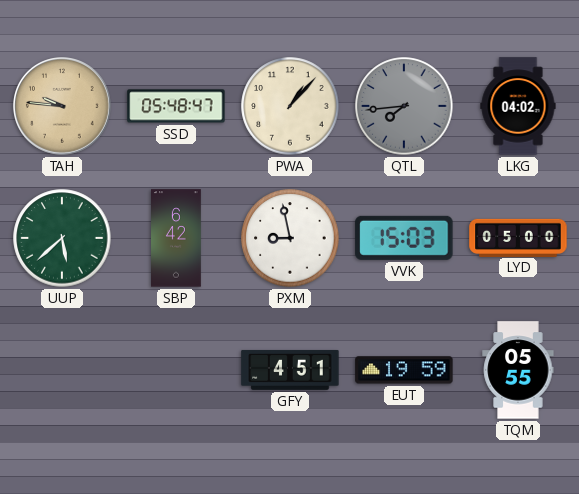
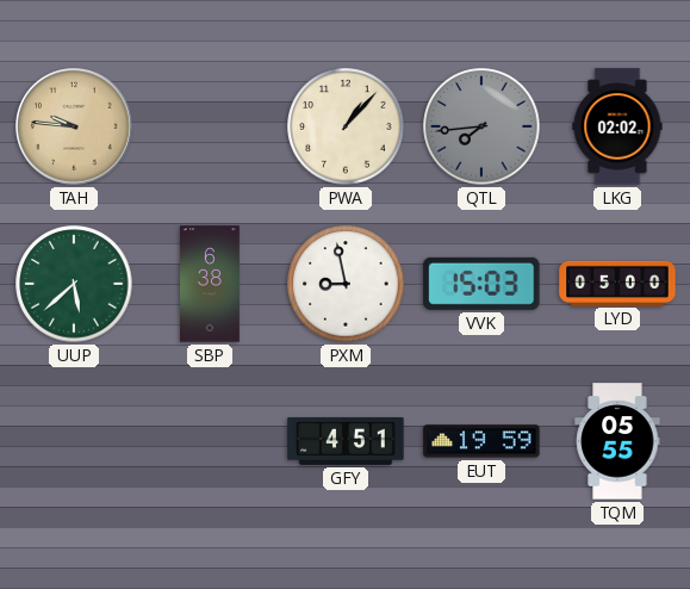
SSD: 05:48 -> none
LKG: 04:02 -> 02:02
SBP: 6:42 -> 6:38
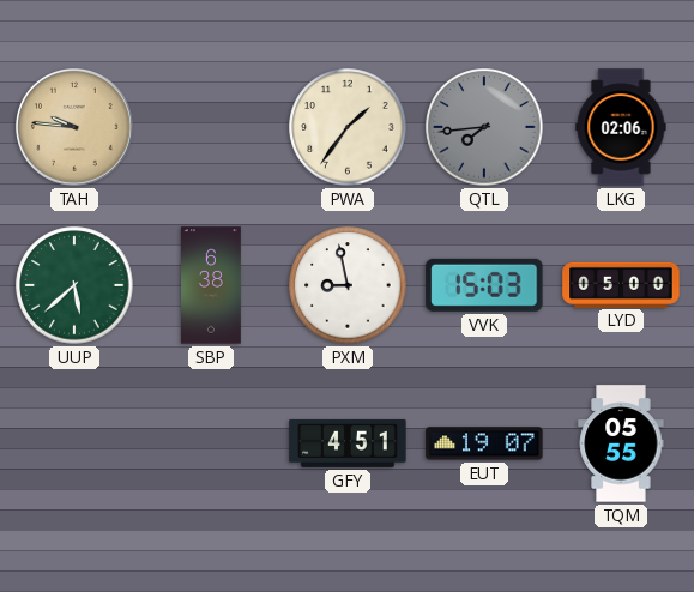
PWA: 1:07 -> 1:36
LKG: 02:02 -> 02:06
EUT: 19:59 -> 19:07
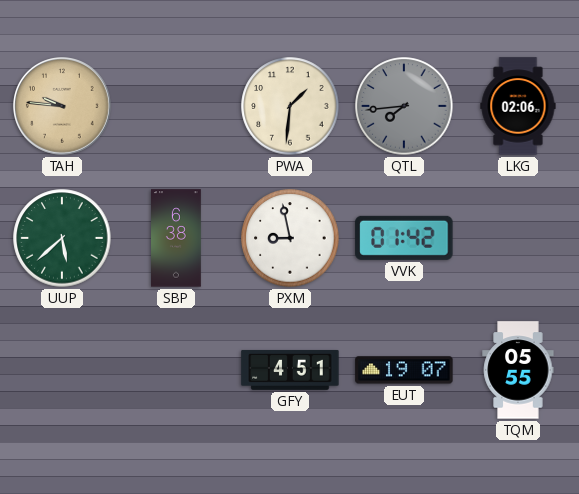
PWA: 1:36 -> 1:31
VVK: 15:03 -> 01:42
LYD: 05:00 -> none
